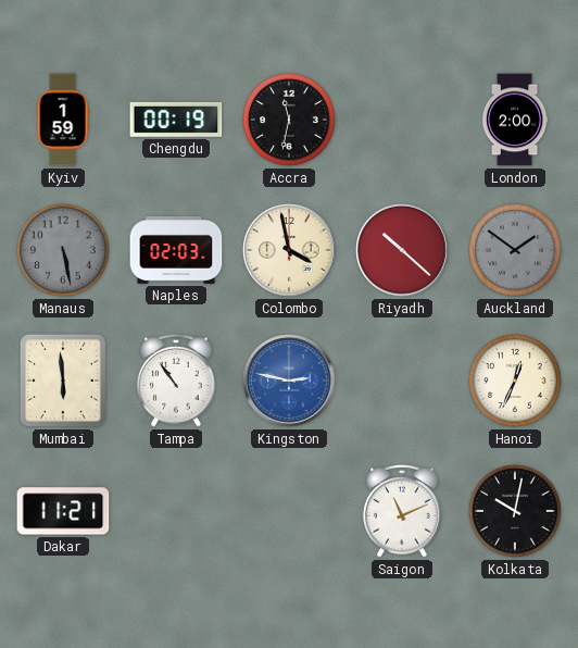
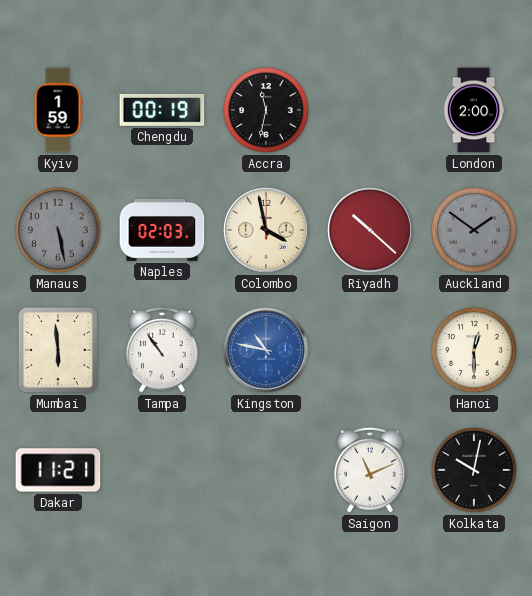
Kingston: 2:47 -> 10:47
Hanoi: 12:34 -> 12:30
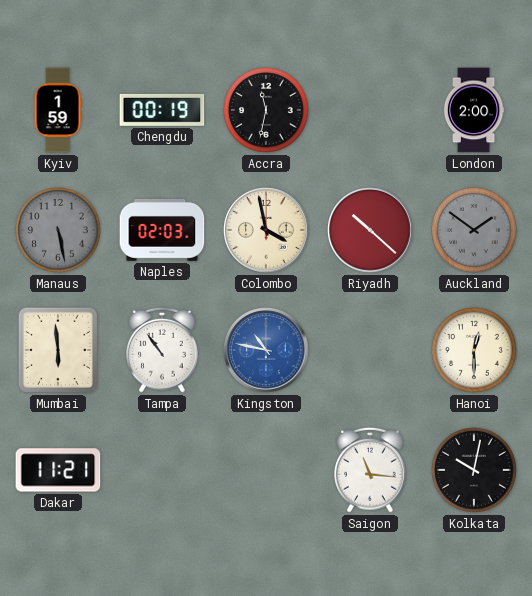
Saigon: 11:11 -> 11:16
